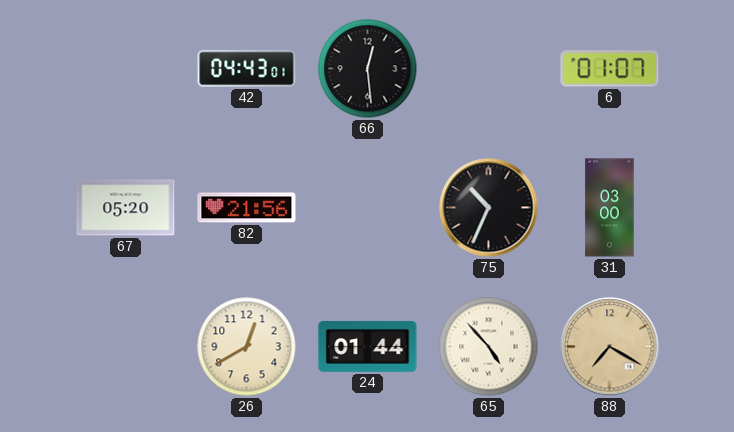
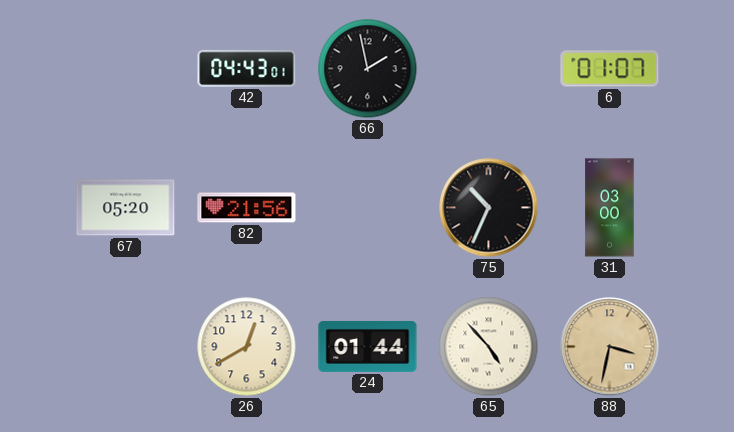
66: 12:29 -> 1:58
88: 7:20 -> 3:32
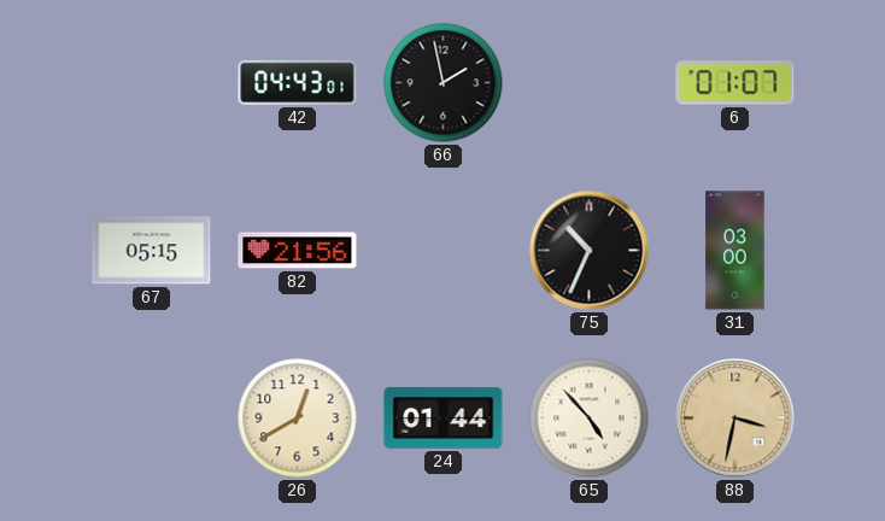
67: 05:20 -> 05:15
